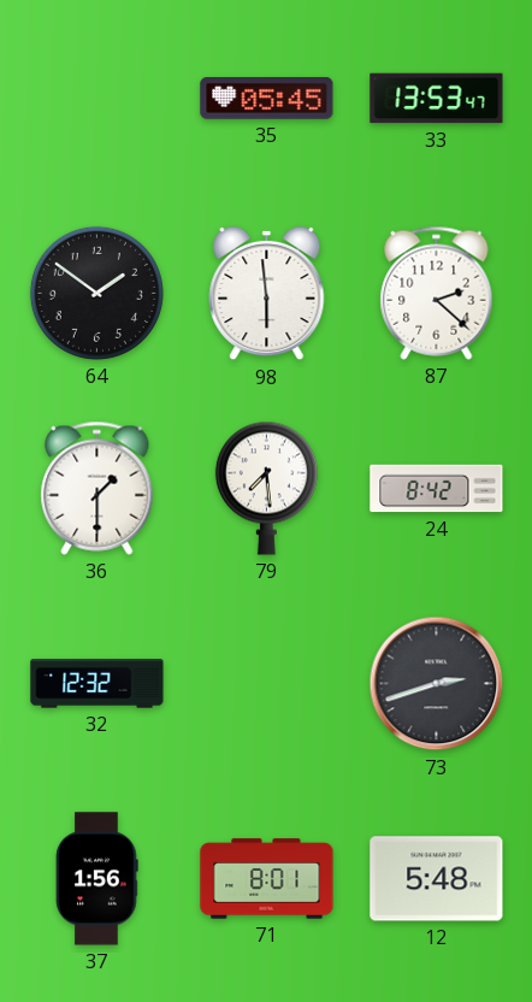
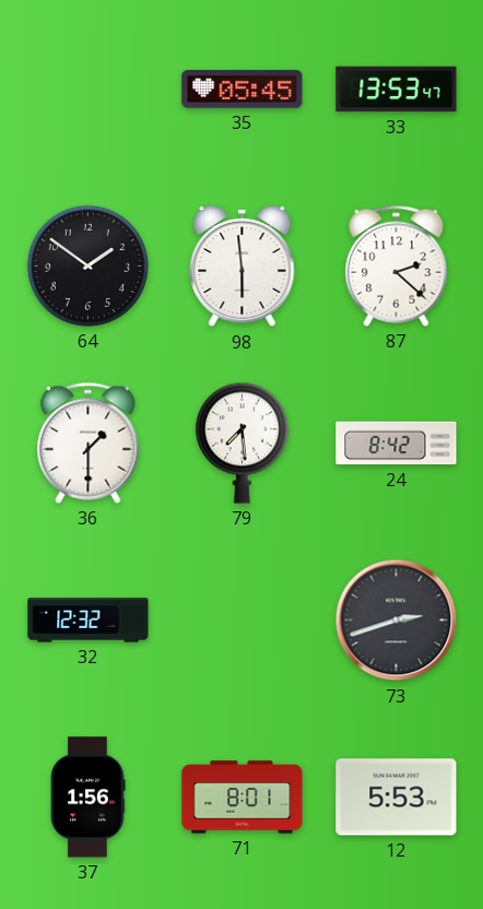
12: 5:48 -> 5:53
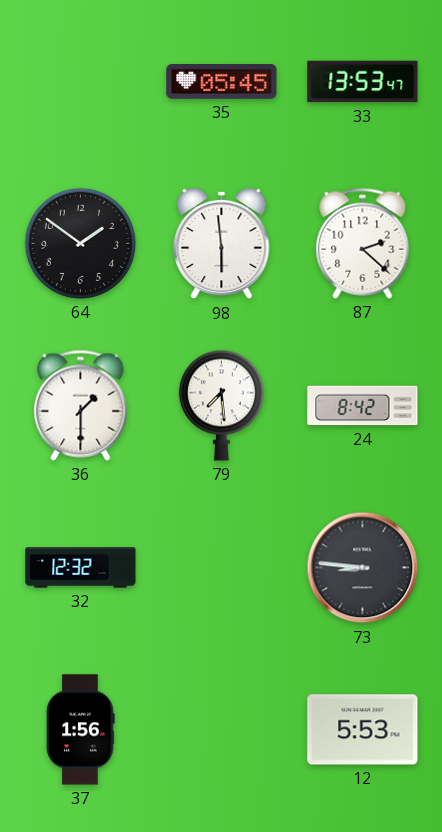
73: 2:42 -> 8:46
71: 8:01 -> none
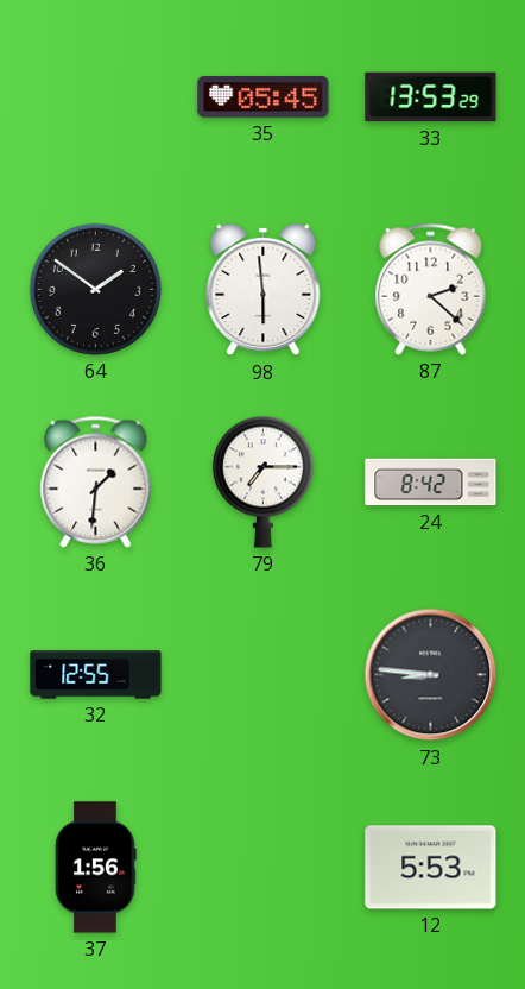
33: 13:53:47 -> 13:53:29
36: 1:30 -> 1:31
79: 7:29 -> 7:15
32: 12:32 -> 12:55
